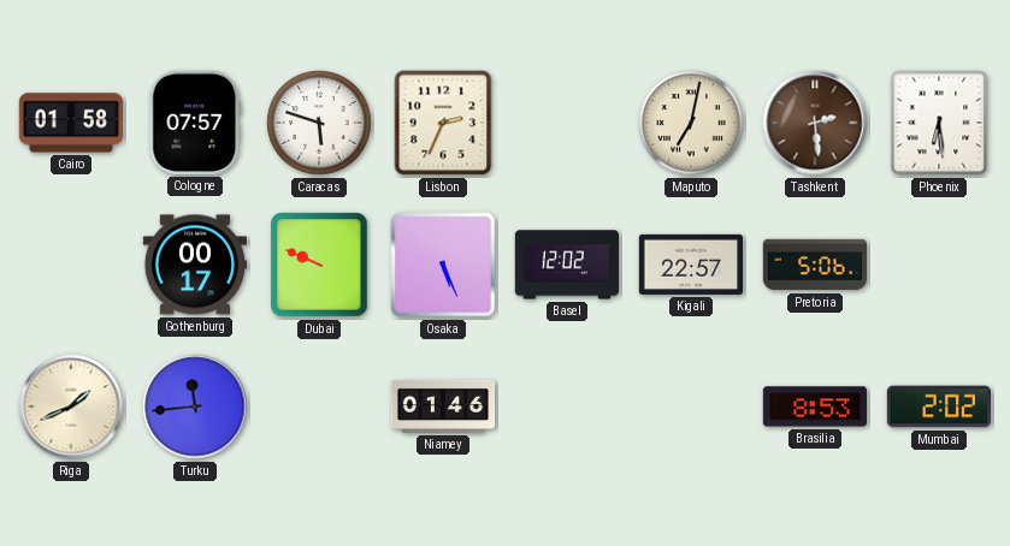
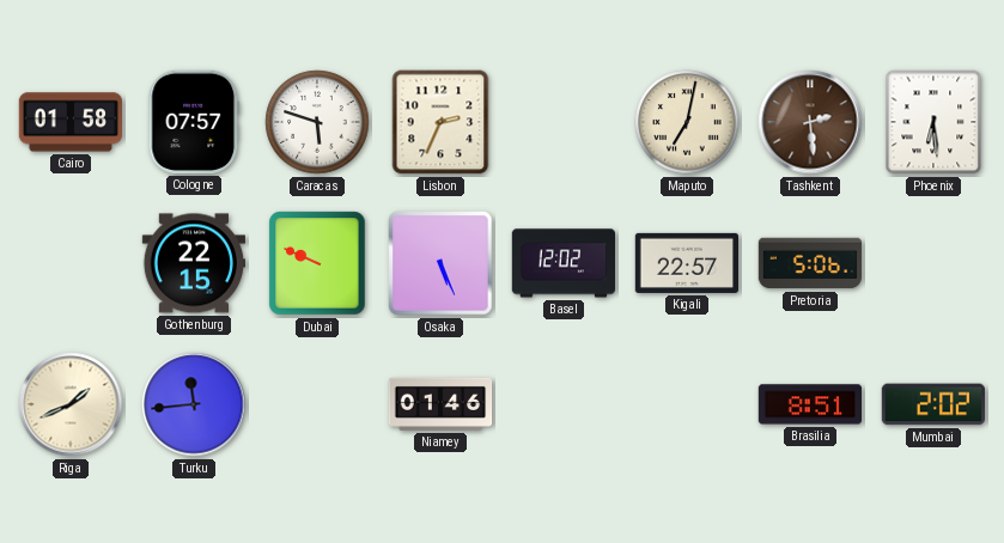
Gothenburg: 00:17 -> 22:15
Brasilia: 8:53 -> 8:51
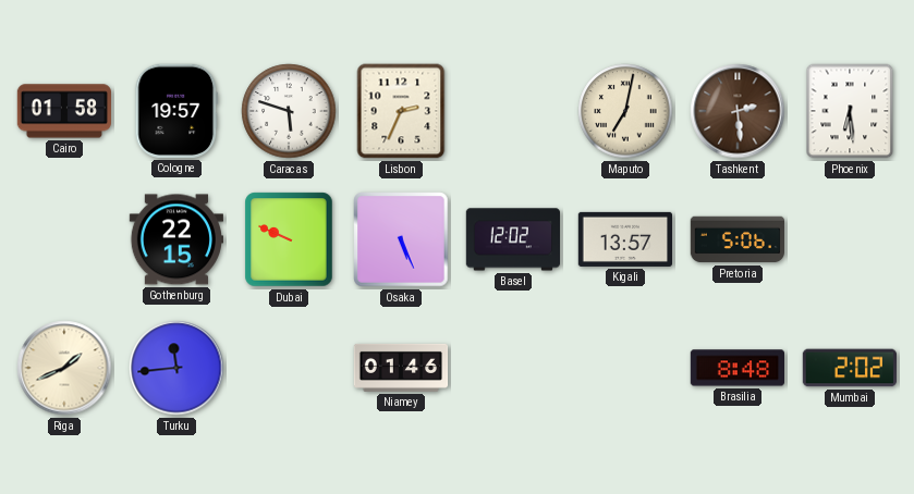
Cologne: 07:57 -> 19:57
Kigali: 22:57 -> 13:57
Brasilia: 8:51 -> 8:48
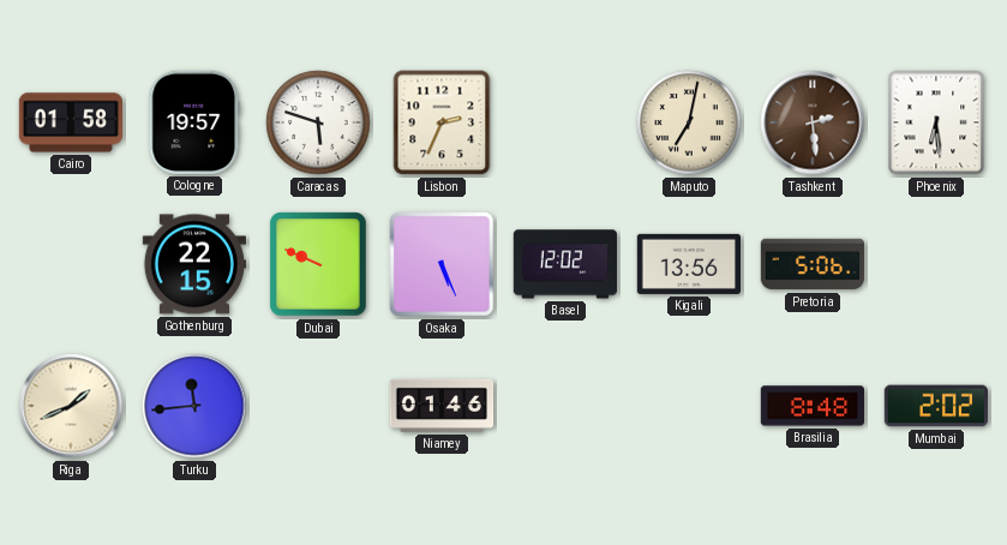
Kigali: 13:57 -> 13:56
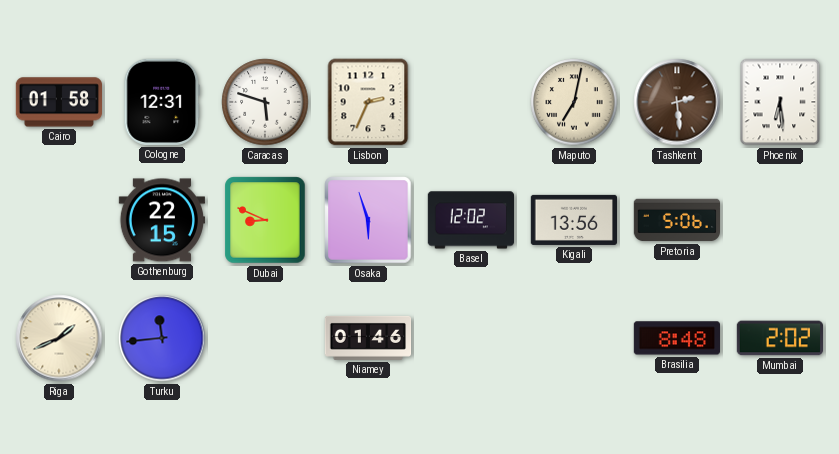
Cologne: 19:57 -> 12:31
Dubai: 9:49 -> 8:49
Osaka: 5:26 -> 5:57
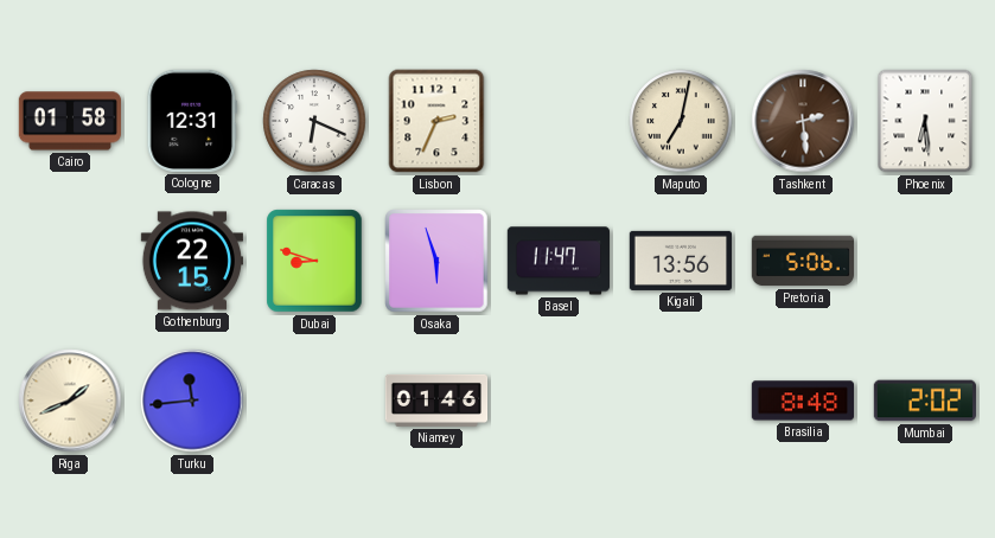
Caracas: 5:48 -> 6:19
Dubai: 8:49 -> 8:48
Basel: 12:02 -> 11:47
